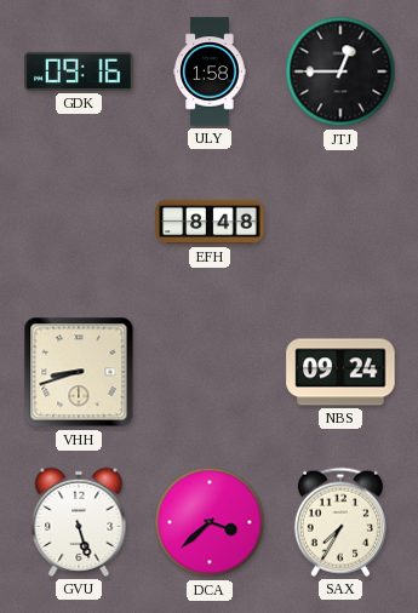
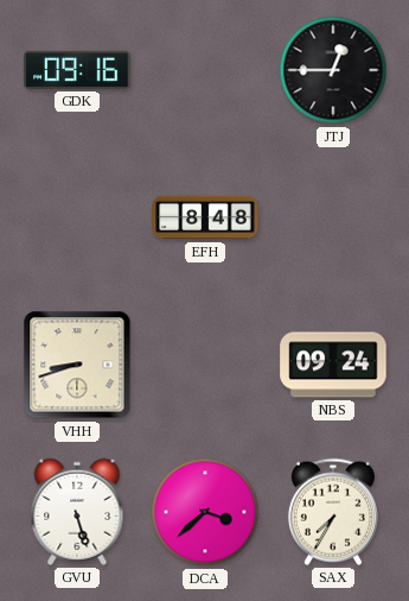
ULY: 1:58 -> none
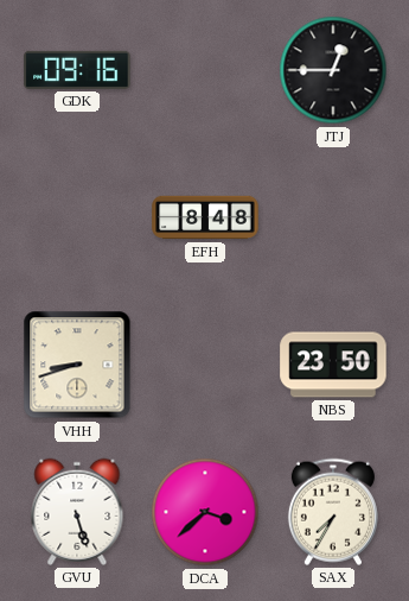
NBS: 09:24 -> 23:50
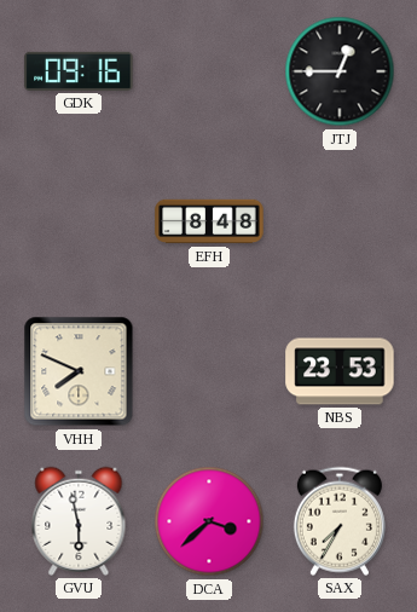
VHH: 8:42 -> 7:49
NBS: 23:50 -> 23:53
GVU: 5:27 -> 5:58
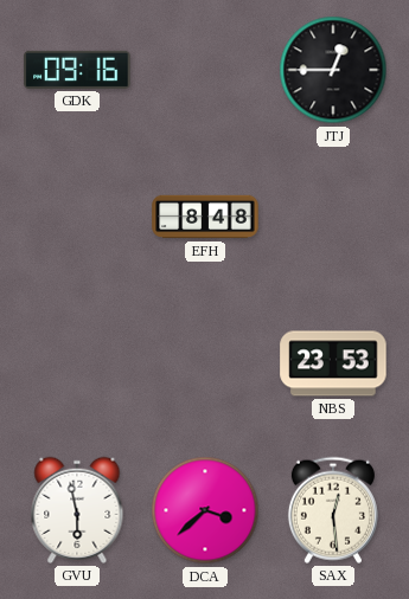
VHH: 7:49 -> none
SAX: 7:35 -> 12:29
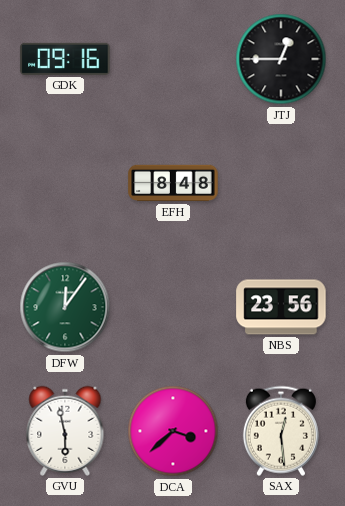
DFW: none -> 12:06
NBS: 23:53 -> 23:56
